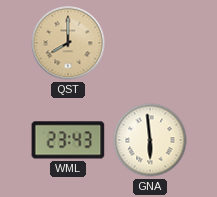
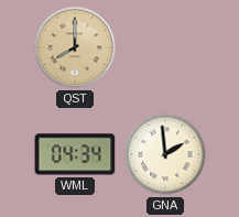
WML: 23:43 -> 04:34
GNA: 5:59 -> 1:59
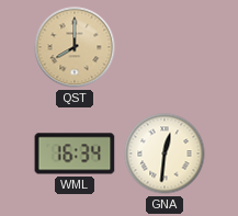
WML: 04:34 -> 16:34
GNA: 1:59 -> 12:31
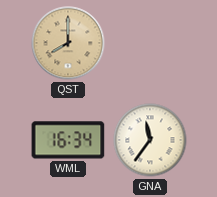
GNA: 12:31 -> 11:36
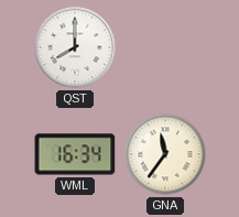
QST dial: champagne -> white
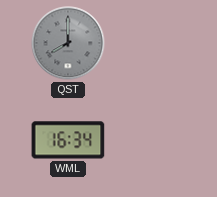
QST dial: white -> grey
GNA: 11:36 -> none
